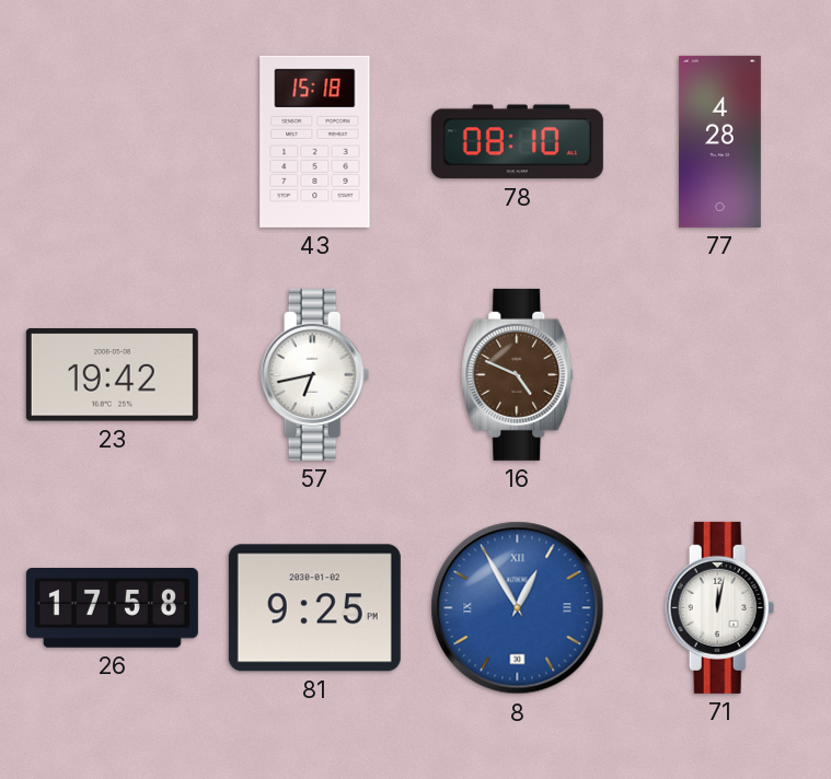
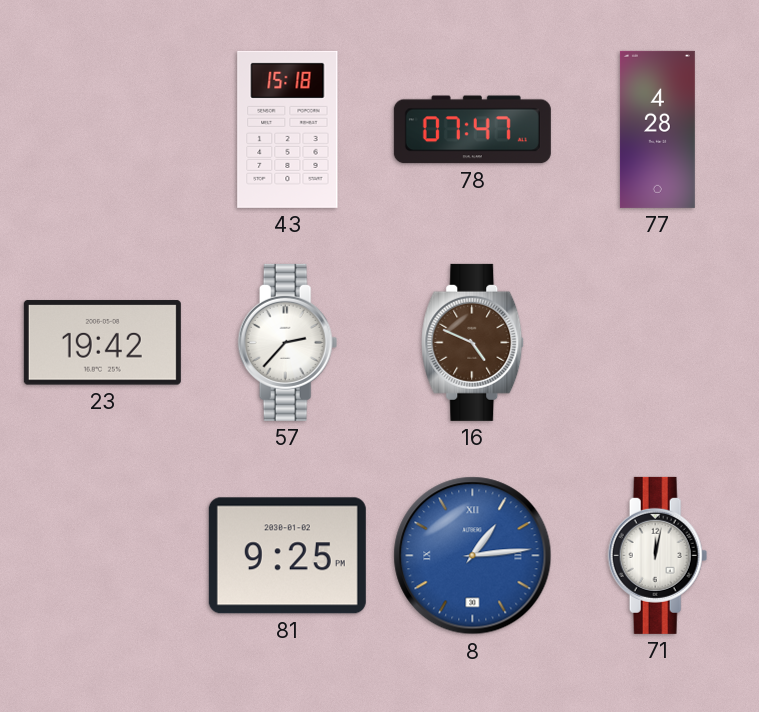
78: 08:10 -> 07:47
57: 6:43 -> 2:37
26: 17:58 -> none
8: 12:55 -> 1:14
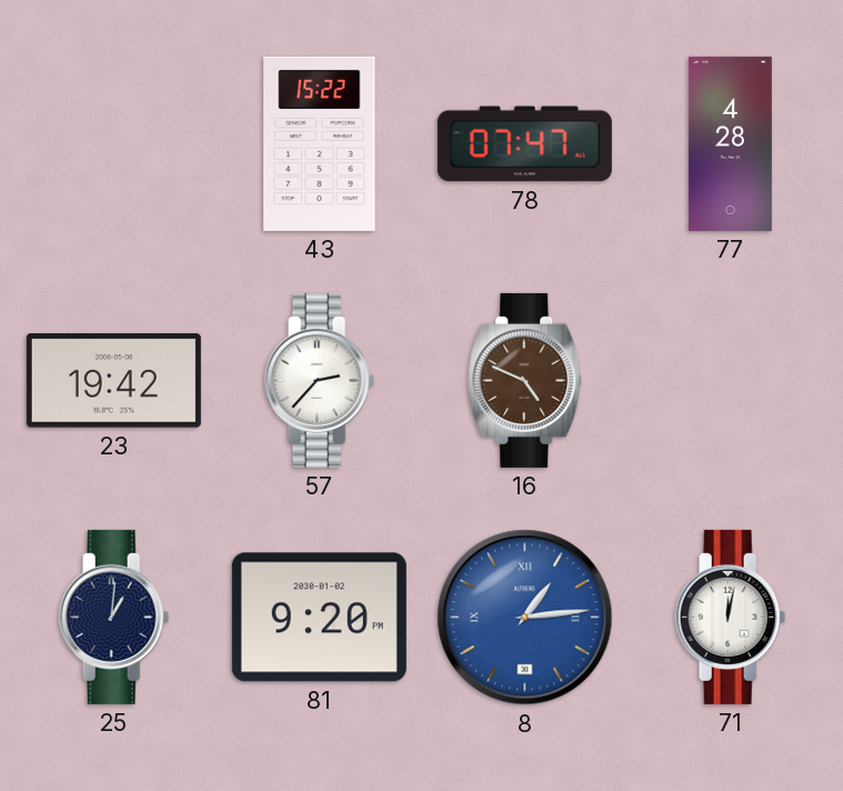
43: 15:18 -> 15:22
25: none -> 1:01
81: 9:25 -> 9:20
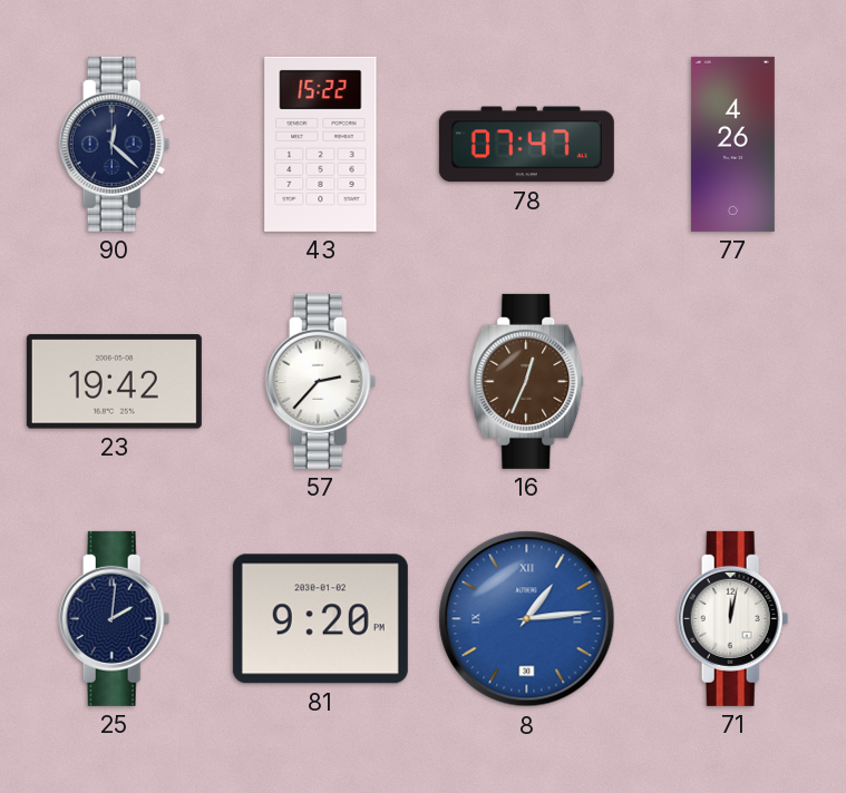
90: none -> 12:22
77: 4:28 -> 4:26
16: 4:49 -> 12:34
25: 1:01 -> 2:01
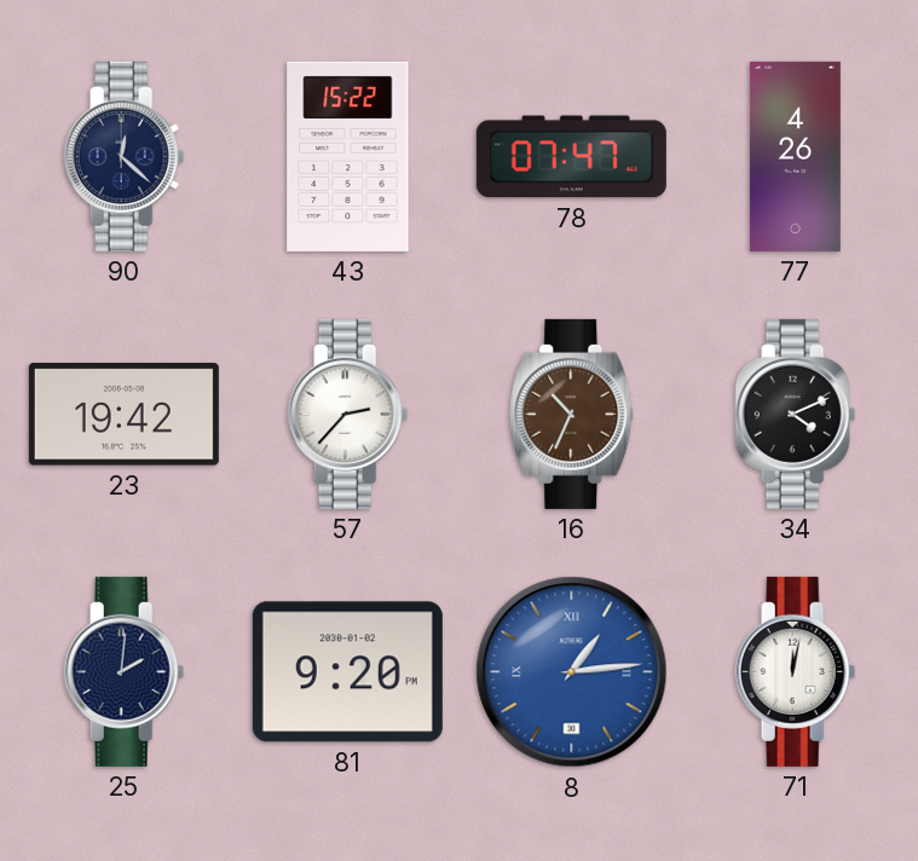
16: 12:34 -> 10:34
34: none -> 4:11
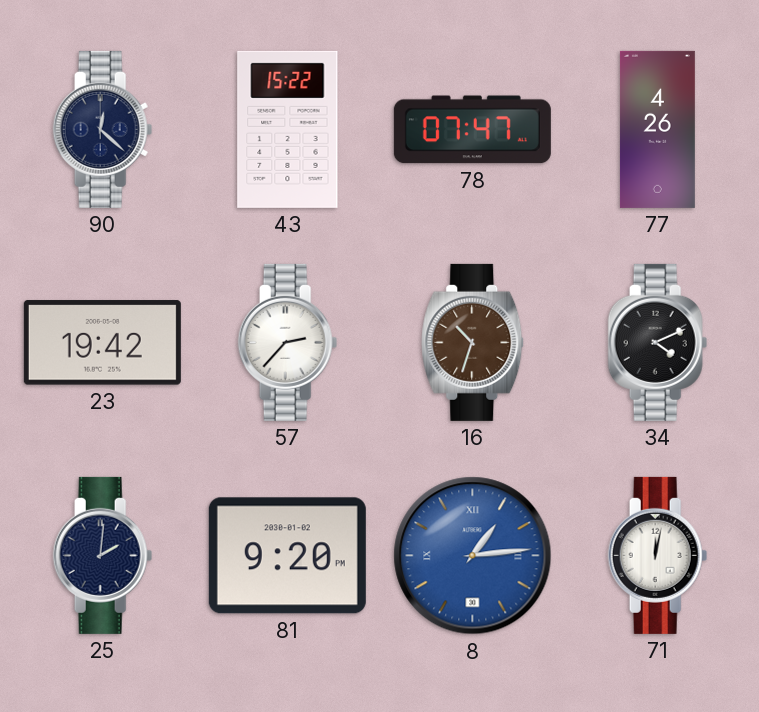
16: 10:34 -> 10:33
